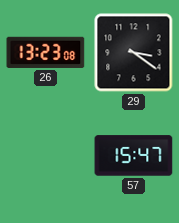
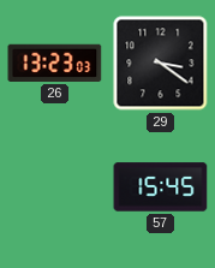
26: 13:23:08 -> 13:23:03
57: 15:47 -> 15:45
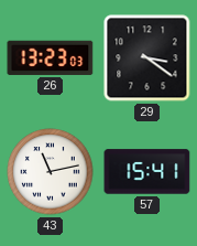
43: none -> 11:13
57: 15:45 -> 15:41
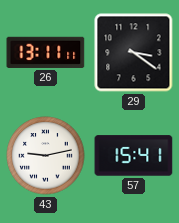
26: 13:23 -> 13:11
43: 11:13 -> 9:13
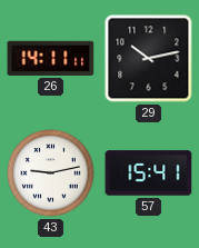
26: 13:11 -> 14:11
29: 3:21 -> 10:13
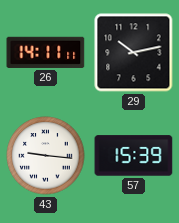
43: 9:13 -> 9:16
57: 15:41 -> 15:39
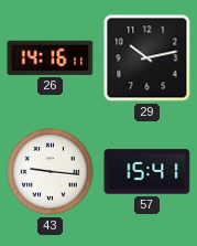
26: 14:11 -> 14:16
57: 15:39 -> 15:41
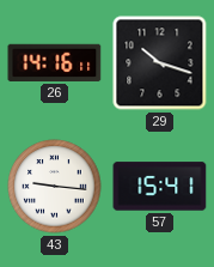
29: 10:13 -> 10:18
